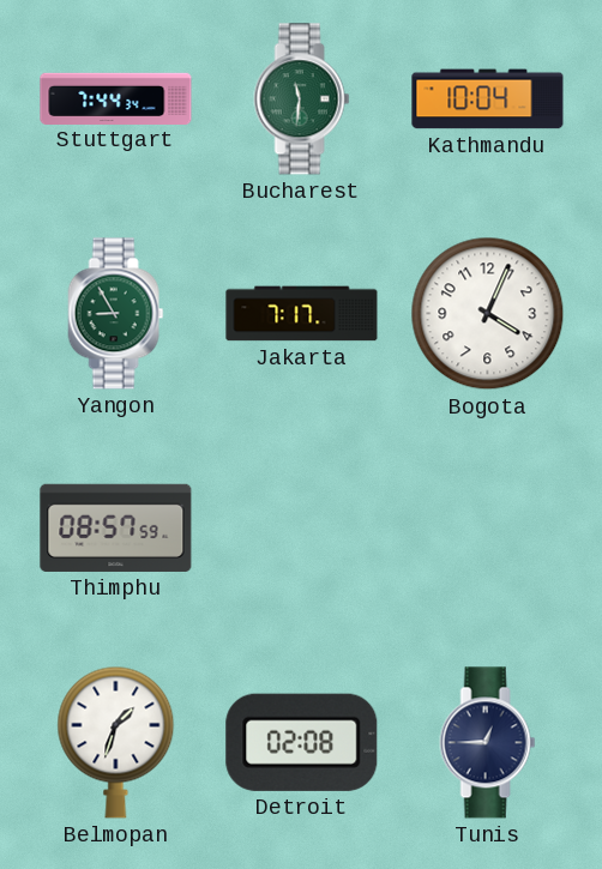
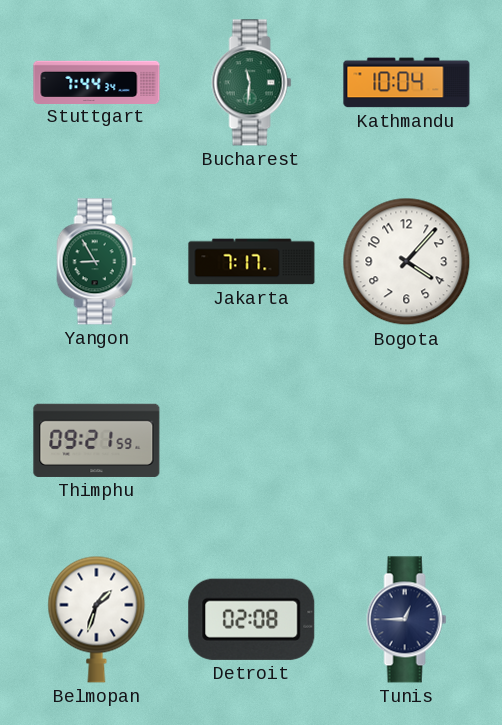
Bogota: 4:04 -> 4:07
Thimphu: 08:57 -> 09:21
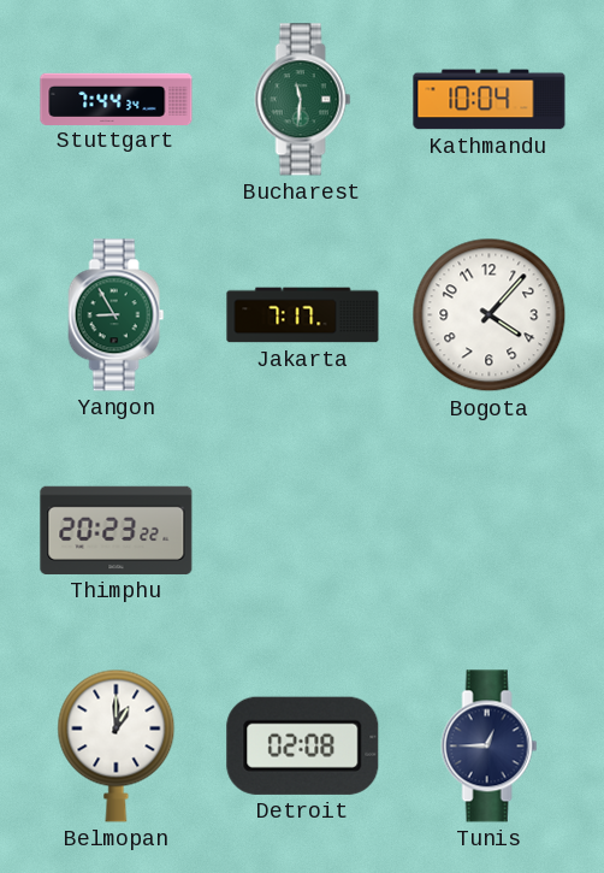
Thimphu: 09:21 -> 20:23
Belmopan: 1:33 -> 1:00
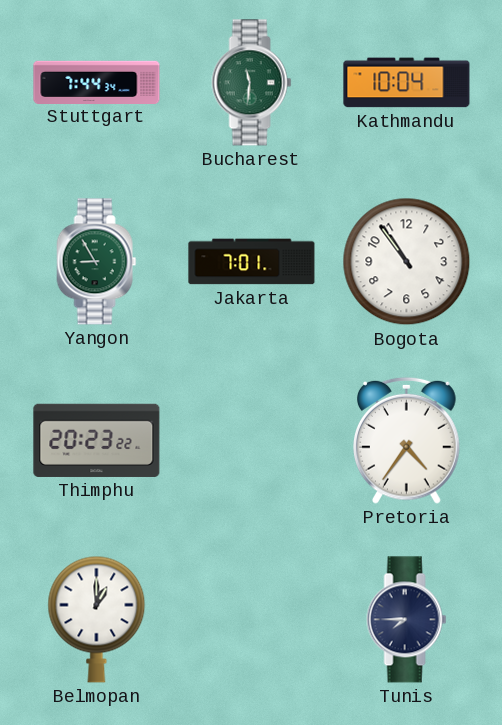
Jakarta: 7:17 -> 7:01
Bogota: 4:07 -> 10:54
Pretoria: none -> 4:36
Detroit: 02:08 -> none
Tunis: 12:45 -> 7:45
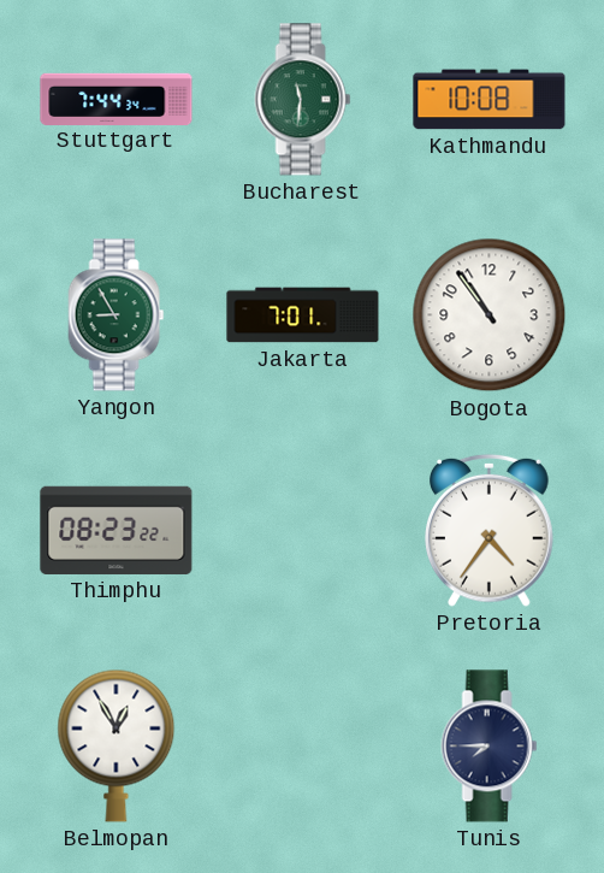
Kathmandu: 10:04 -> 10:08
Thimphu: 20:23 -> 08:23
Belmopan: 1:00 -> 12:55
